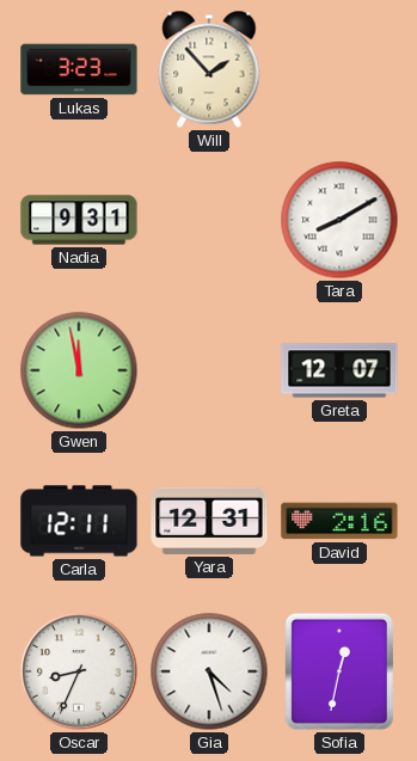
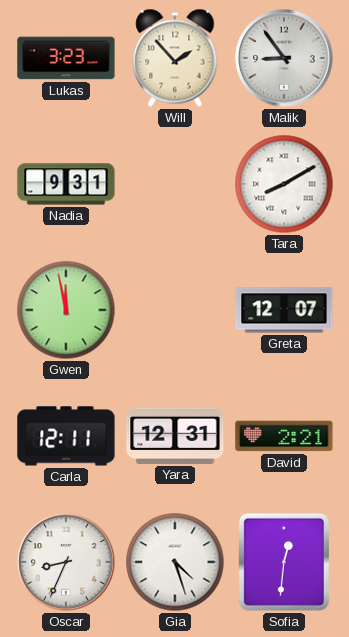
Malik: none -> 8:54
David: 2:16 -> 2:21
Sofia: 12:32 -> 12:31
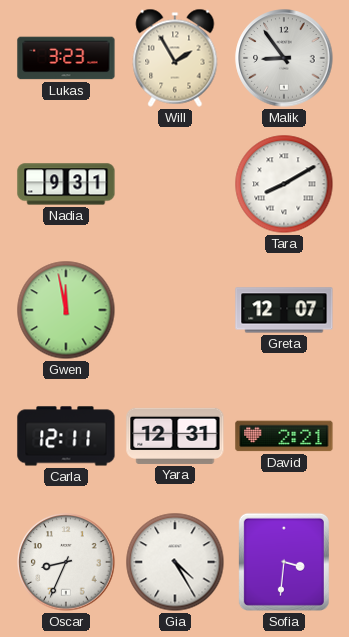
Will: 1:53 -> 1:55
Gia: 4:27 -> 4:25
Sofia: 12:31 -> 3:31
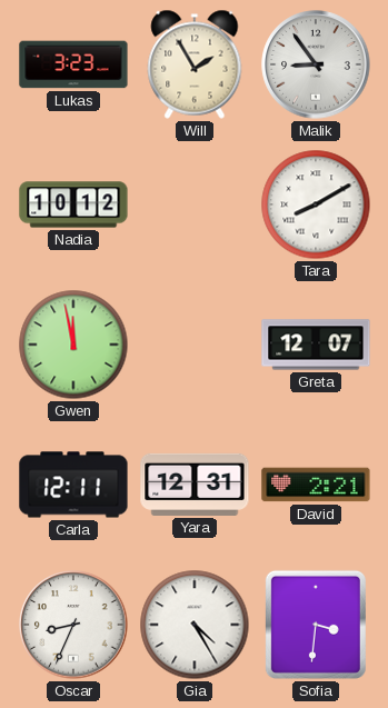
Nadia: 9:31 -> 10:12
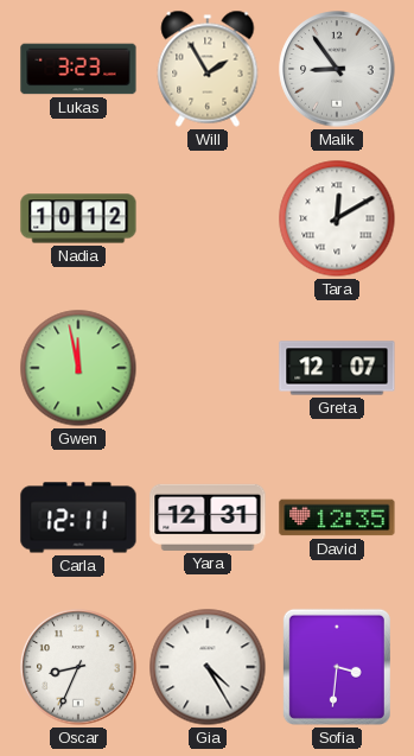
Tara: 8:10 -> 12:10
David: 2:21 -> 12:35
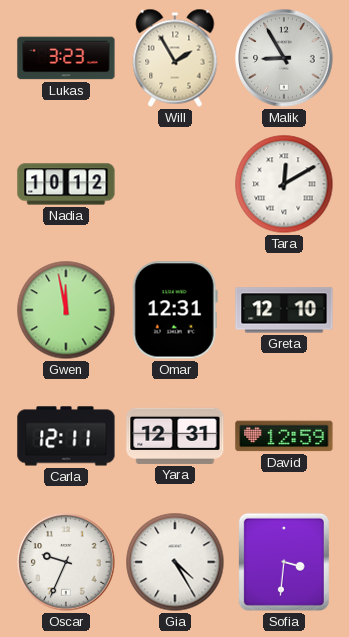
Malik: 8:54 -> 8:55
Omar: none -> 12:31
Greta: 12:07 -> 12:10
David: 12:35 -> 12:59
Oscar: 8:34 -> 9:34
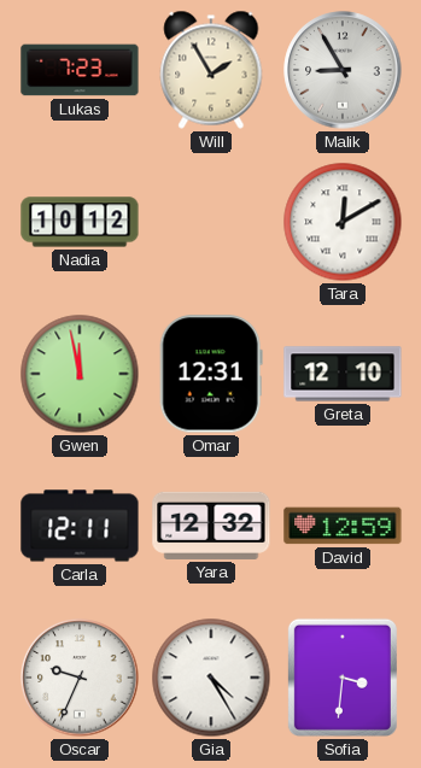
Lukas: 3:23 -> 7:23
Yara: 12:31 -> 12:32
